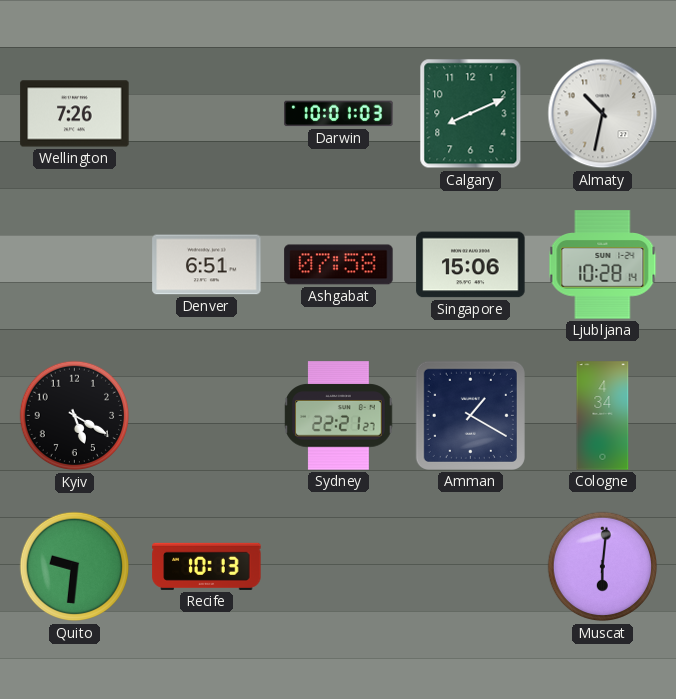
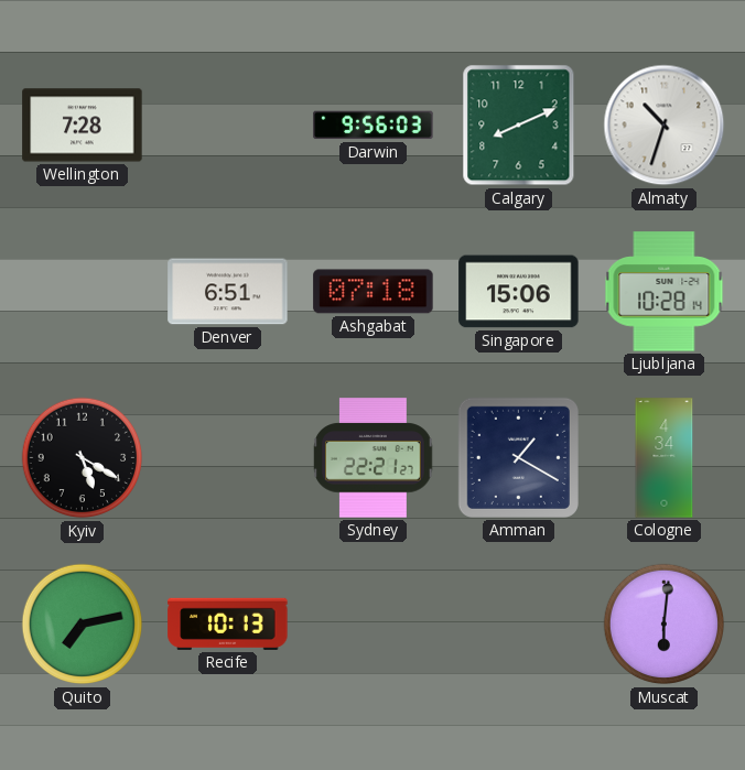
Wellington: 7:26 -> 7:28
Darwin: 10:01 -> 9:56
Almaty: 10:32 -> 10:33
Ashgabat: 07:58 -> 07:18
Quito: 9:31 -> 7:13
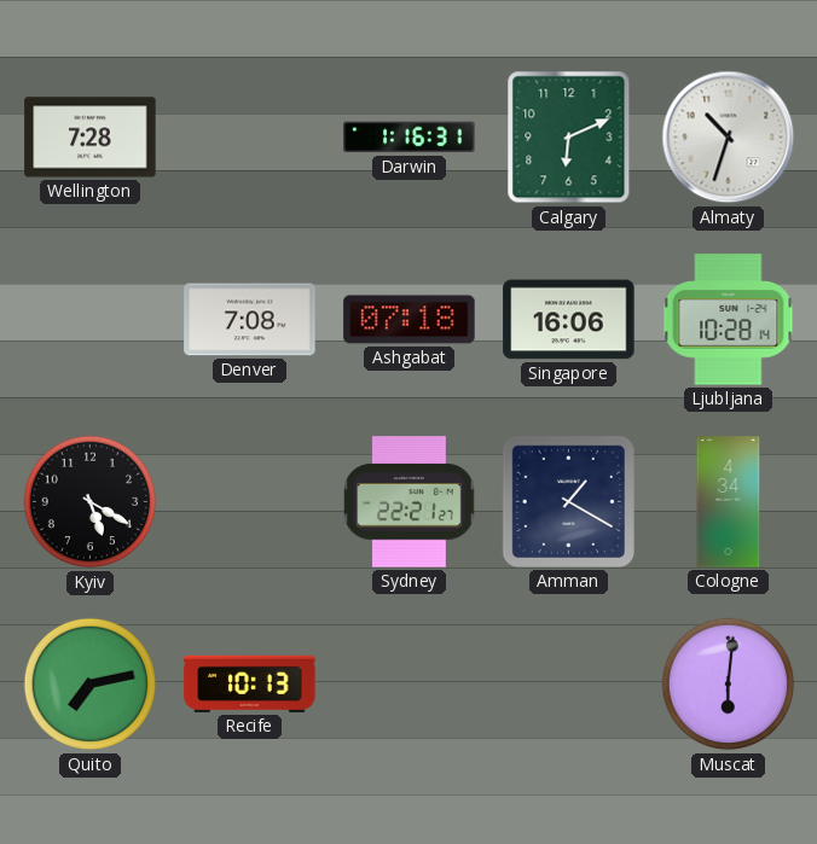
Darwin: 9:56 -> 1:16
Calgary: 8:11 -> 6:11
Denver: 6:51 -> 7:08
Singapore: 15:06 -> 16:06
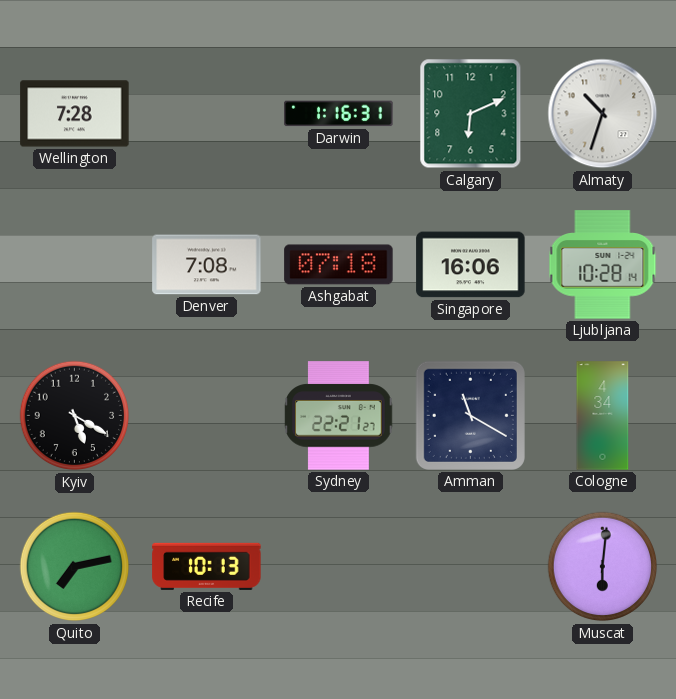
Amman: 1:20 -> 11:20
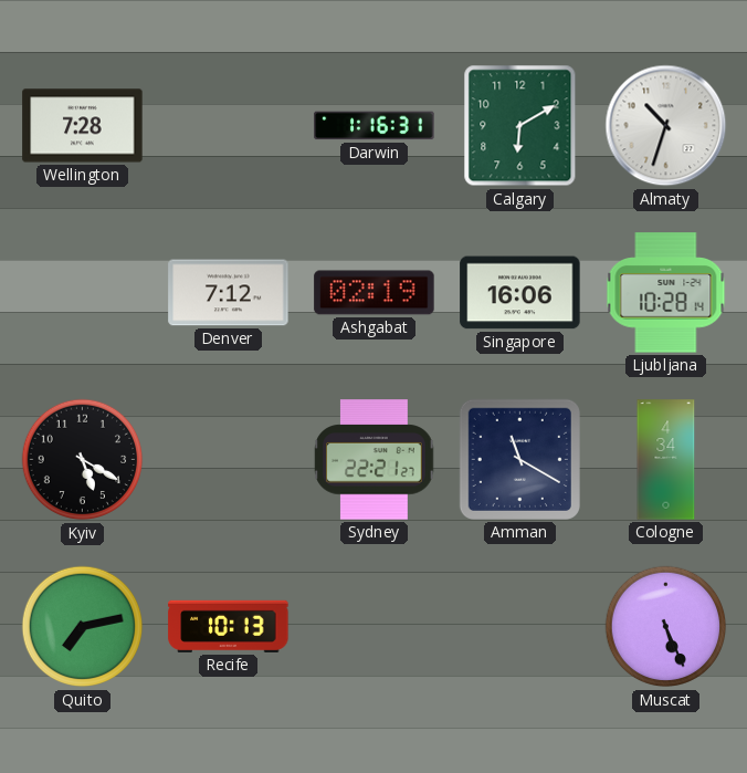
Calgary: 6:11 -> 6:10
Denver: 7:08 -> 7:12
Ashgabat: 07:18 -> 02:19
Muscat: 6:01 -> 5:26
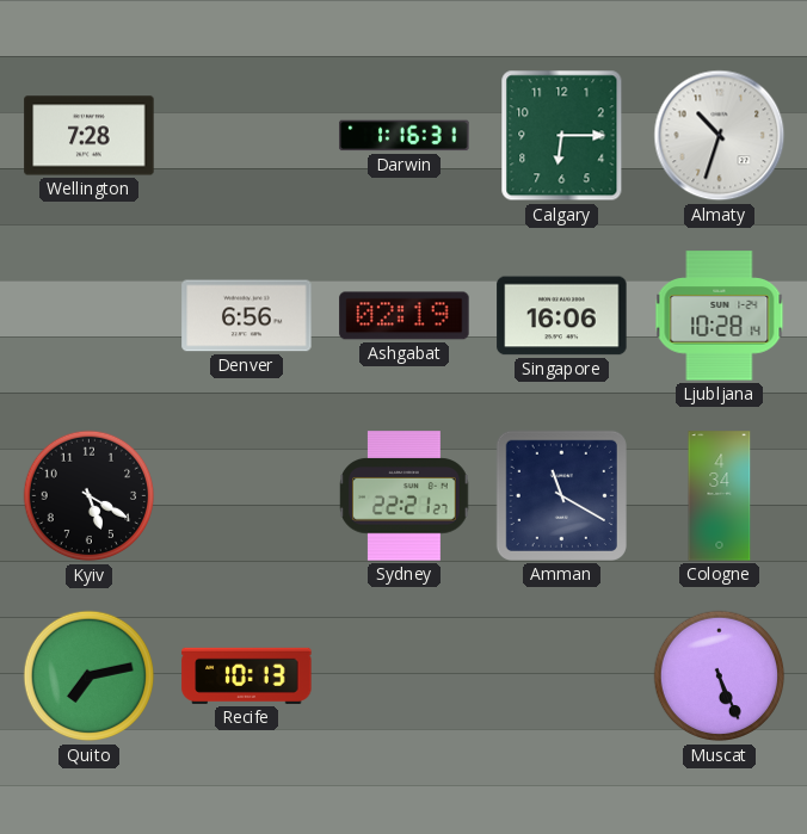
Calgary: 6:10 -> 6:15
Denver: 7:12 -> 6:56
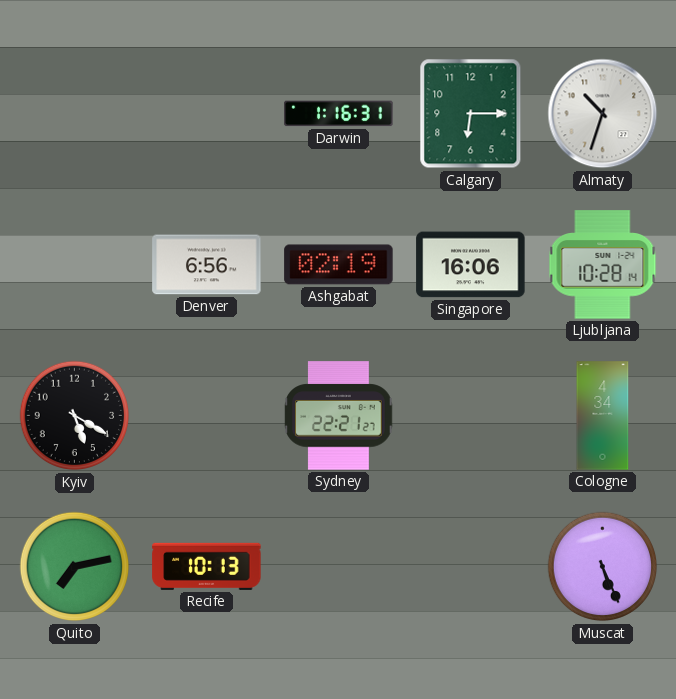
Wellington: 7:28 -> none
Amman: 11:20 -> none
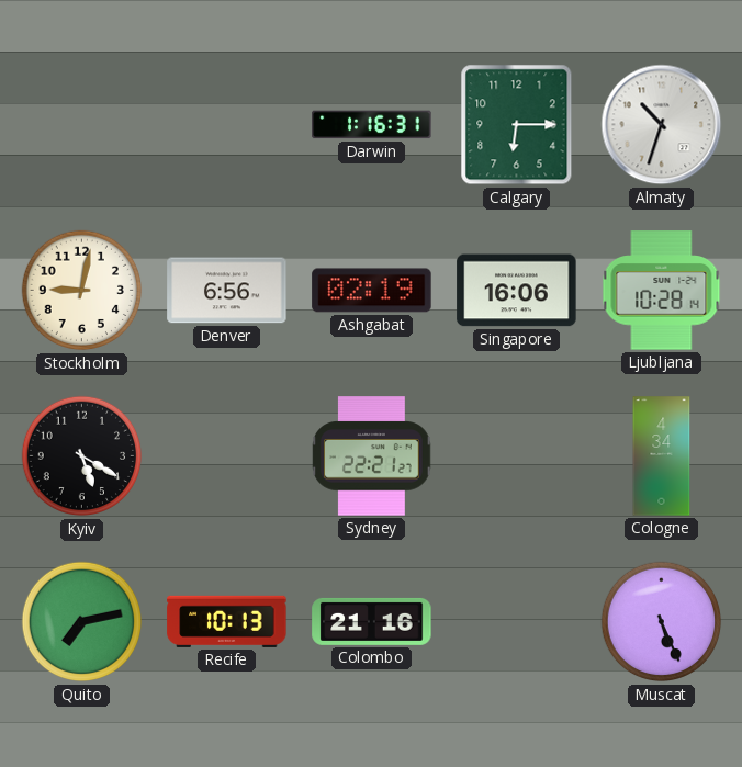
Stockholm: none -> 9:02
Colombo: none -> 21:16
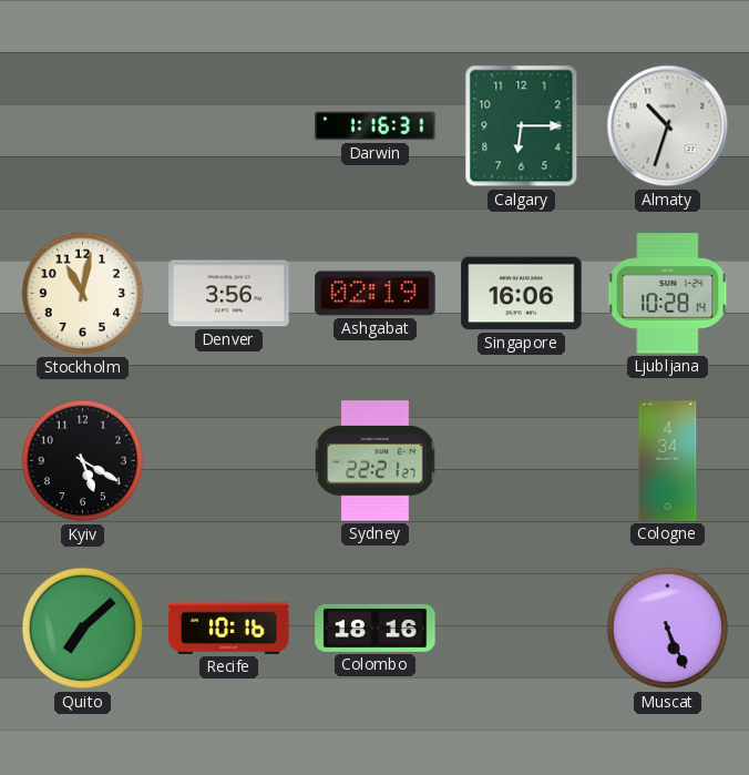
Stockholm: 9:02 -> 11:02
Denver: 6:56 -> 3:56
Quito: 7:13 -> 7:08
Recife: 10:13 -> 10:16
Colombo: 21:16 -> 18:16
